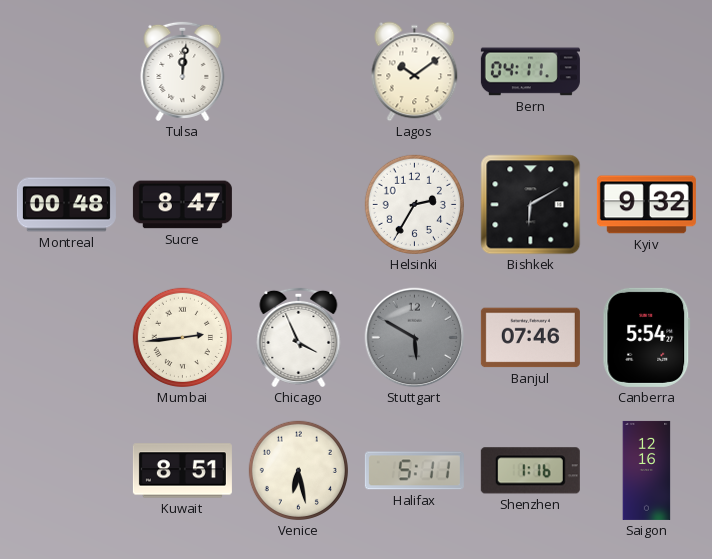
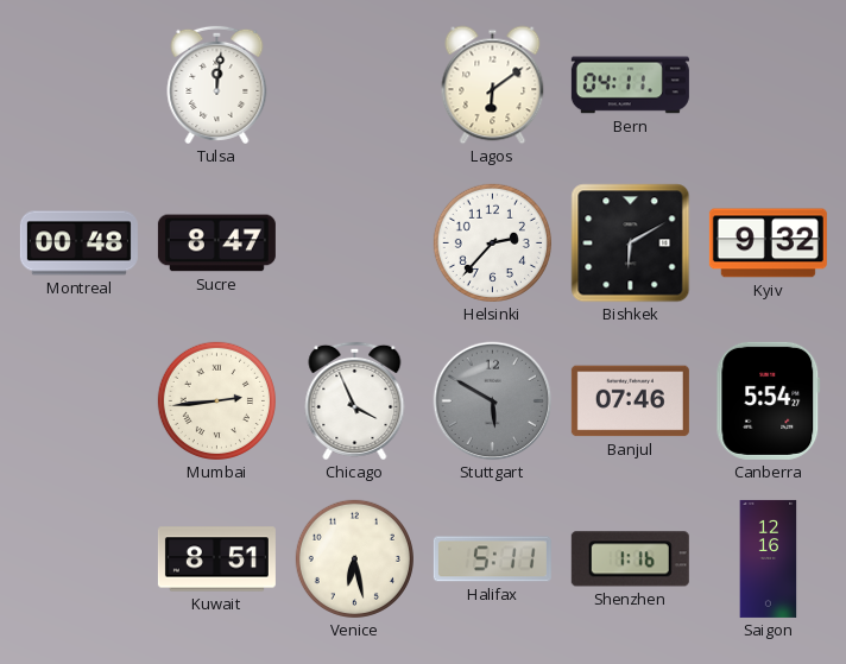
Lagos: 10:09 -> 6:09
Helsinki: 2:35 -> 2:37
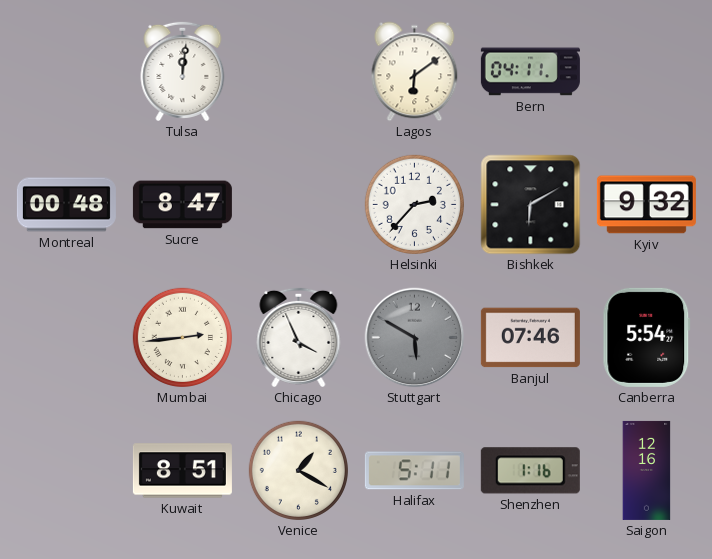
Venice: 6:28 -> 1:20
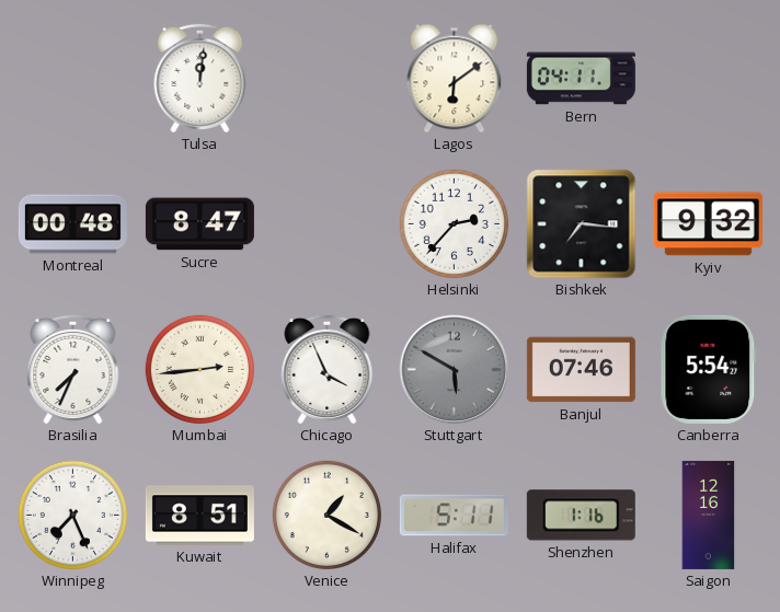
Bishkek: 6:10 -> 7:16
Brasilia: none -> 7:34
Winnipeg: none -> 7:26
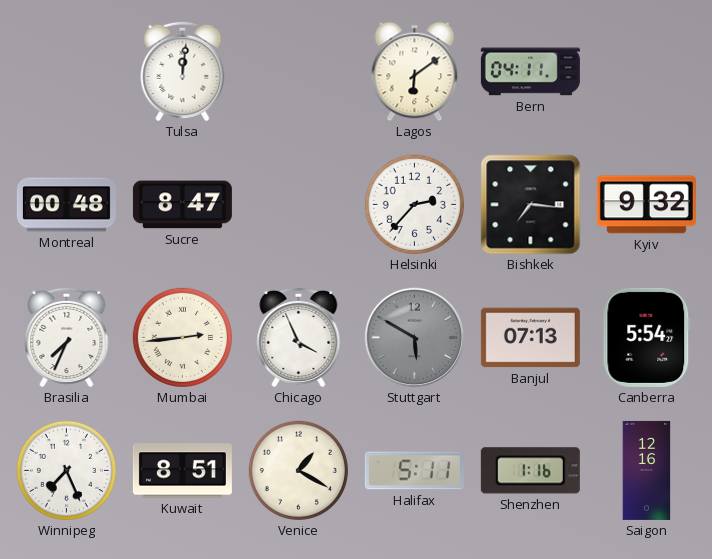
Banjul: 07:46 -> 07:13
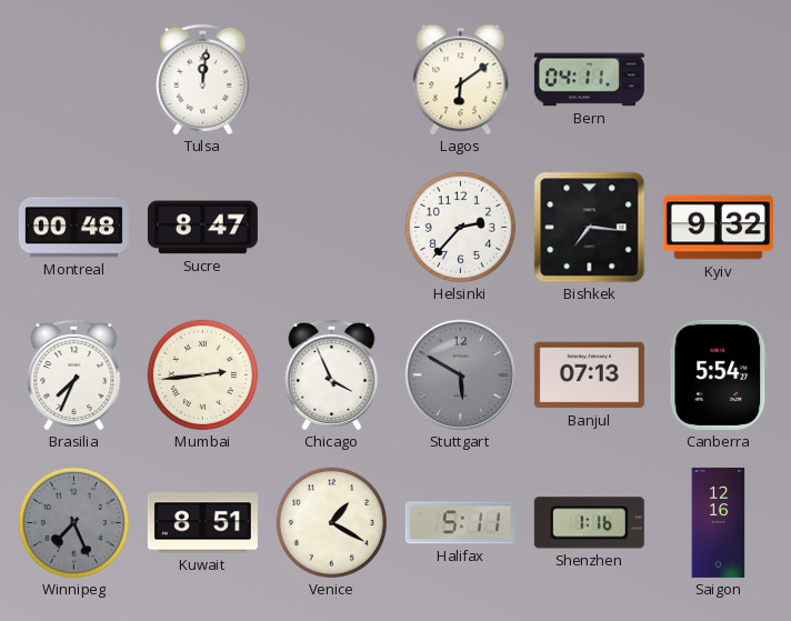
Winnipeg dial: white -> grey
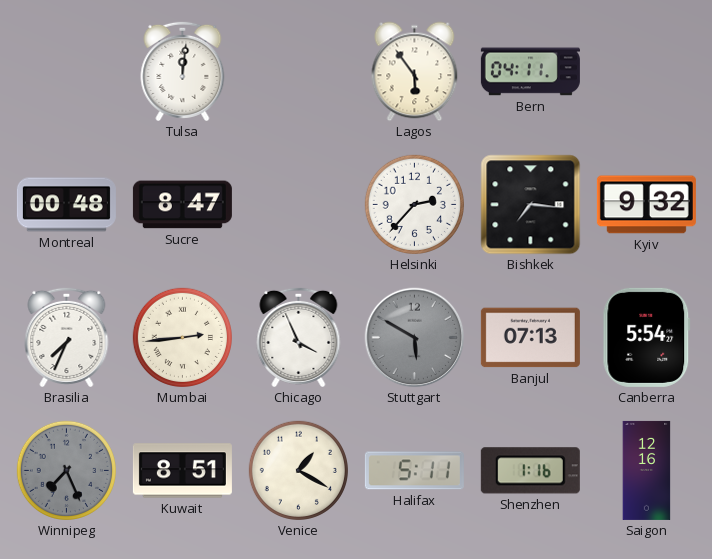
Lagos: 6:09 -> 5:54
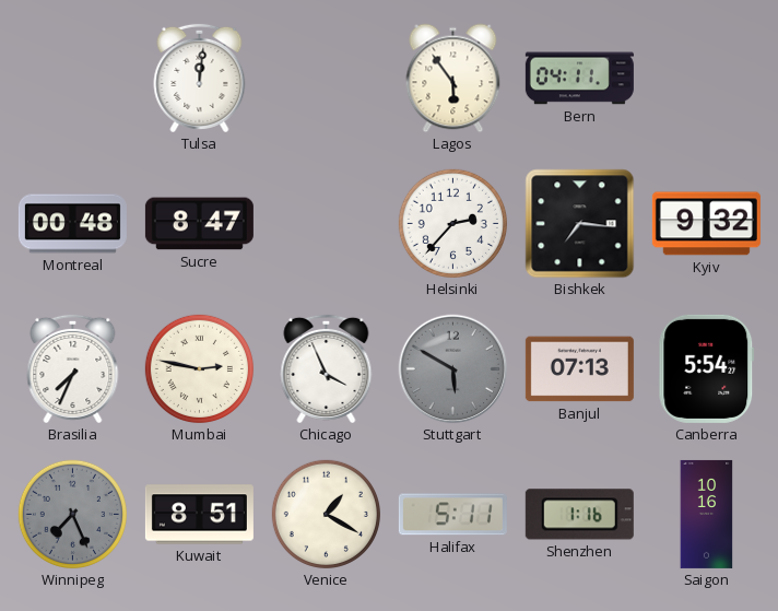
Mumbai: 2:44 -> 2:47
Saigon: 12:16 -> 10:16
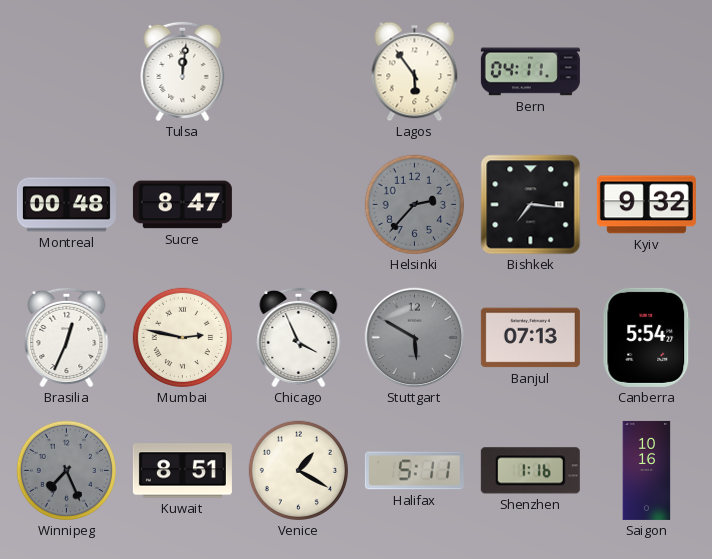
Helsinki dial: white -> grey
Brasilia: 7:34 -> 12:34
